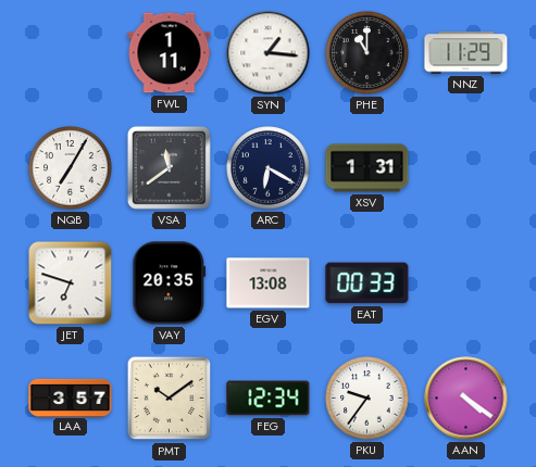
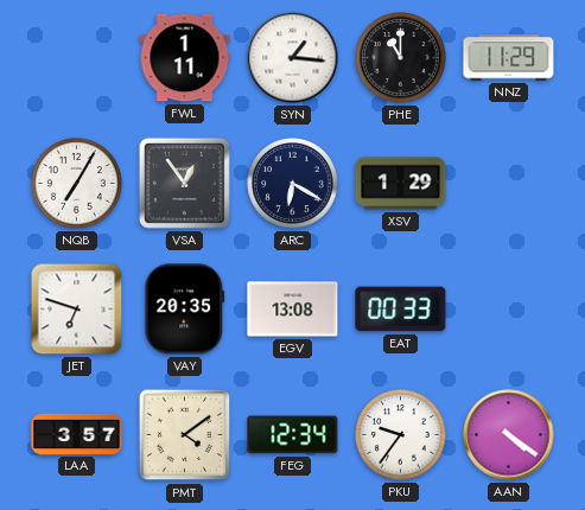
VSA: 11:39 -> 12:54
XSV: 1:31 -> 1:29
PMT: 10:09 -> 4:09
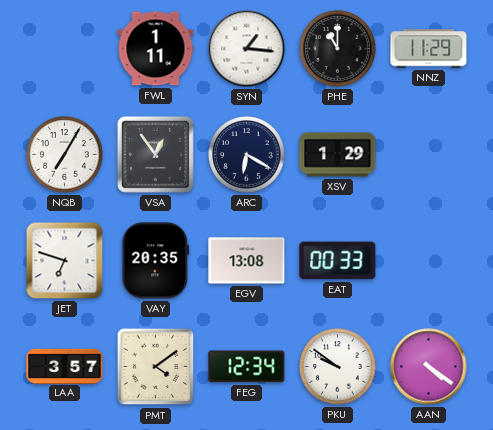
PKU: 9:36 -> 9:51
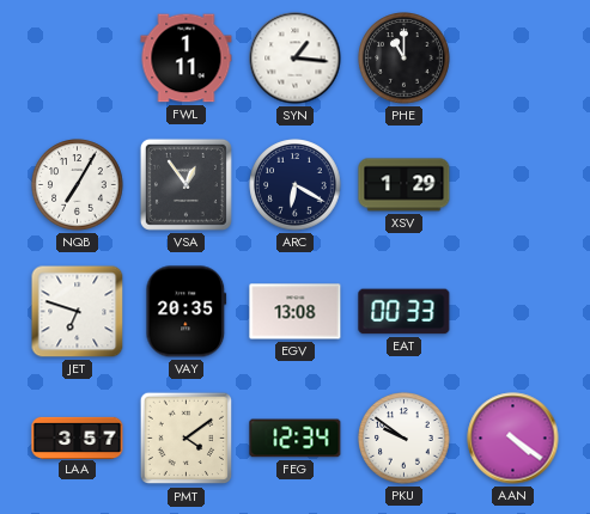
NNZ: 11:29 -> none
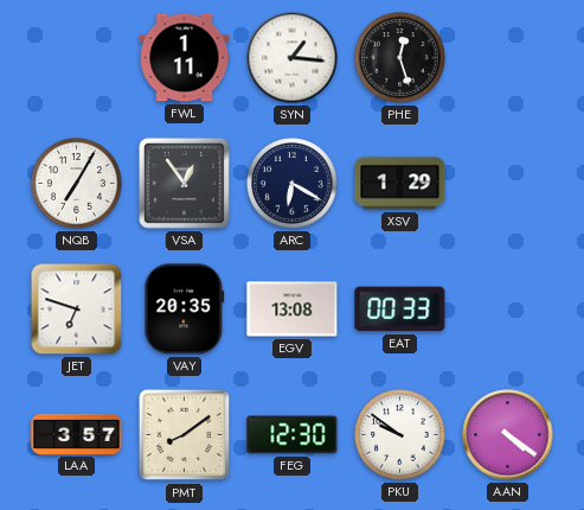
PHE: 11:00 -> 12:27
PMT: 4:09 -> 8:09
FEG: 12:34 -> 12:30
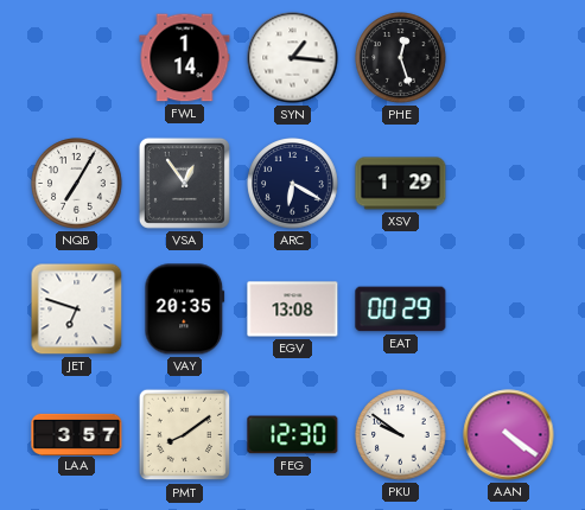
FWL: 1:11 -> 1:14
EAT: 00:33 -> 00:29
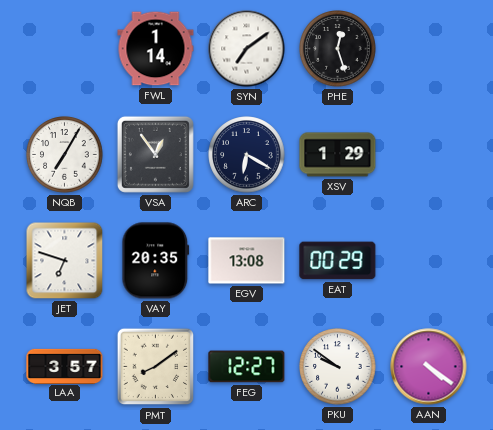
SYN: 1:16 -> 7:09
FEG: 12:30 -> 12:27
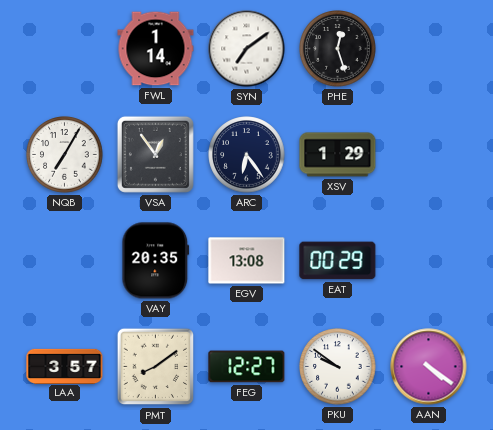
ARC: 6:20 -> 6:24
JET: 6:48 -> none
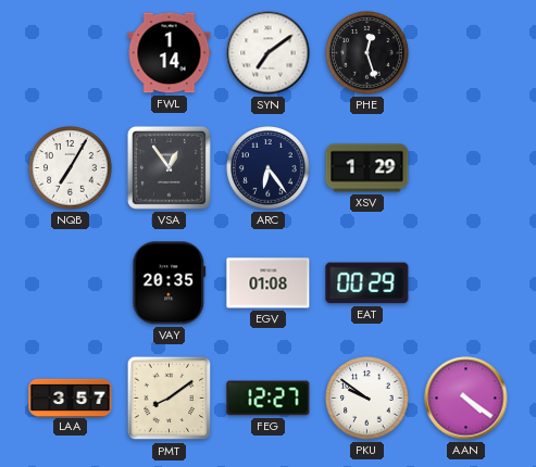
EGV: 13:08 -> 01:08
